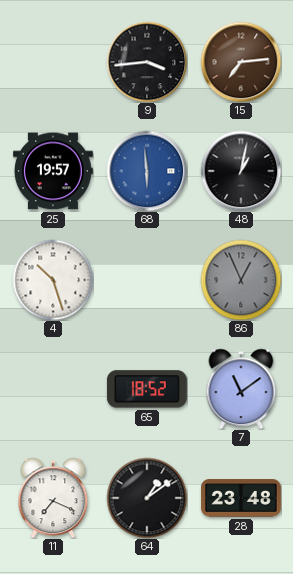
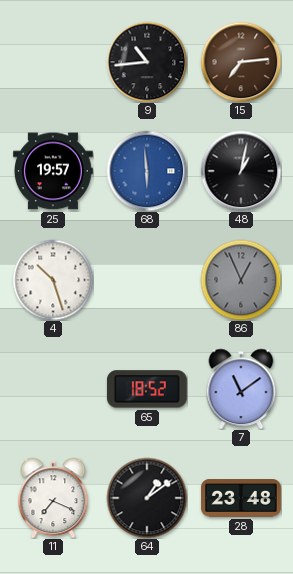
9: 3:44 -> 10:44
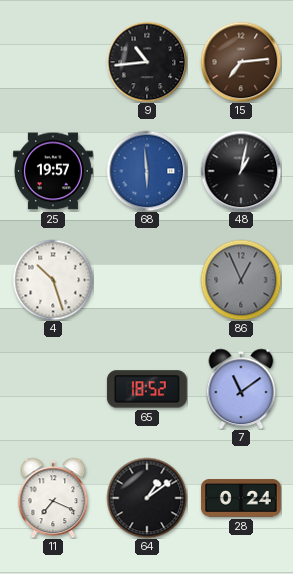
28: 23:48 -> 0:24
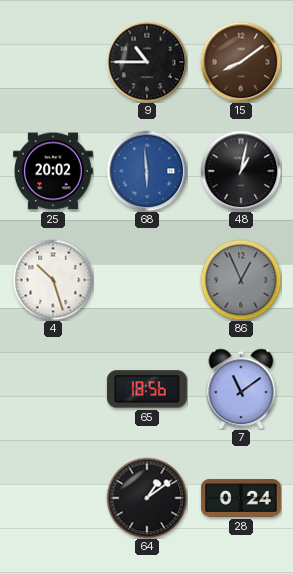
9: 10:44 -> 10:45
15: 7:14 -> 8:09
25: 19:57 -> 20:02
65: 18:52 -> 18:56
11: 7:19 -> none
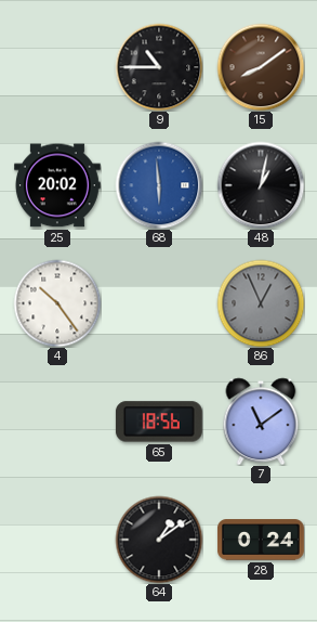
4: 10:27 -> 10:24
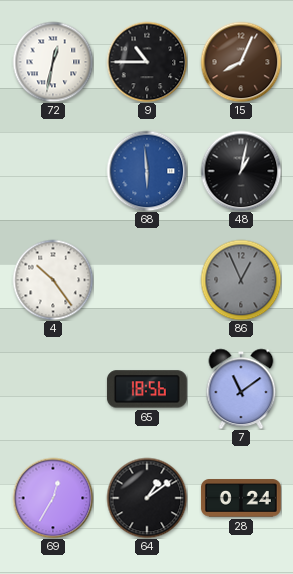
72: none -> 12:32
15: 8:09 -> 8:04
25: 20:02 -> none
69: none -> 12:35
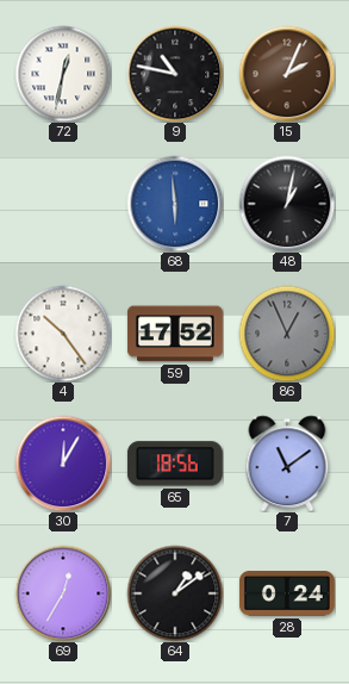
9: 10:45 -> 10:47
15: 8:04 -> 2:04
59: none -> 17:52
30: none -> 12:05
